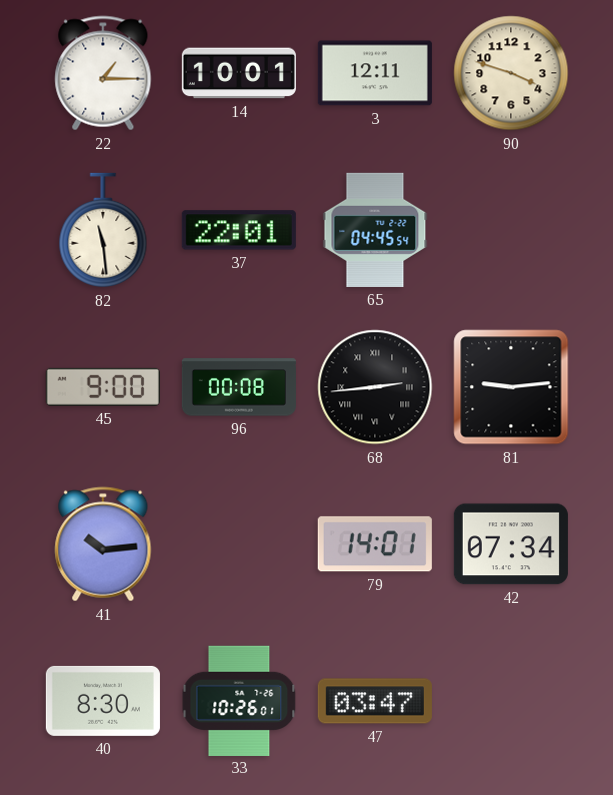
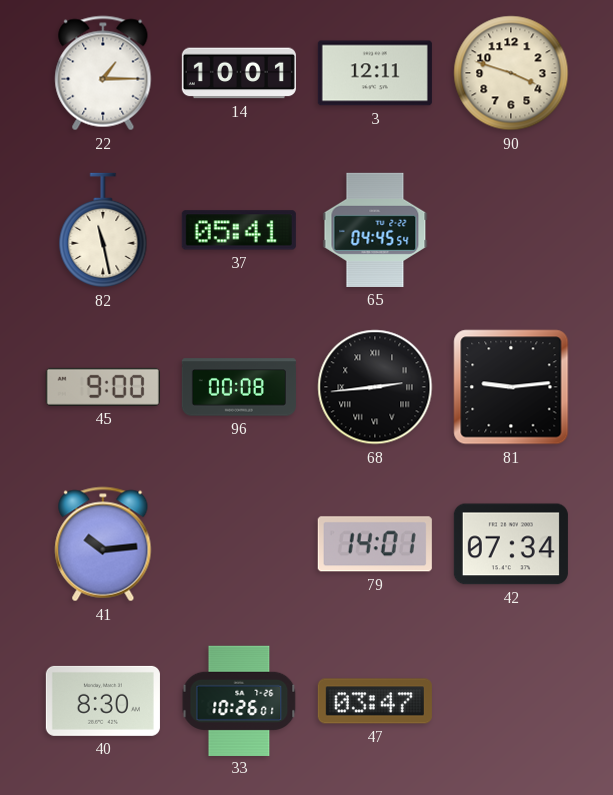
82: 11:29 -> 11:28
37: 22:01 -> 05:41
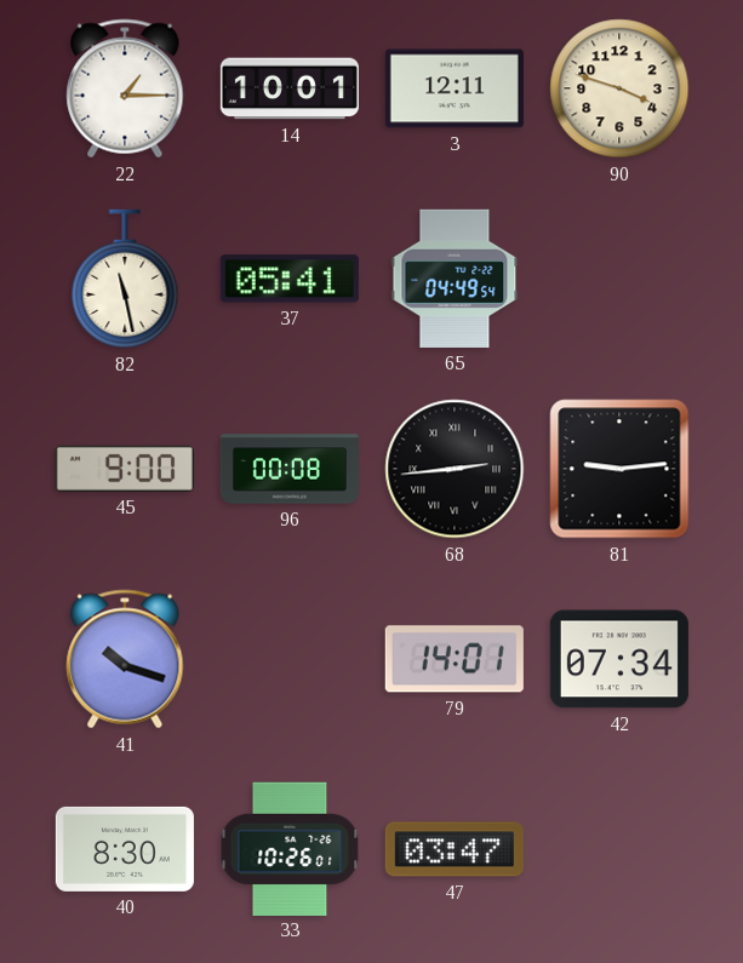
65: 04:45 -> 04:49
41: 10:14 -> 10:18
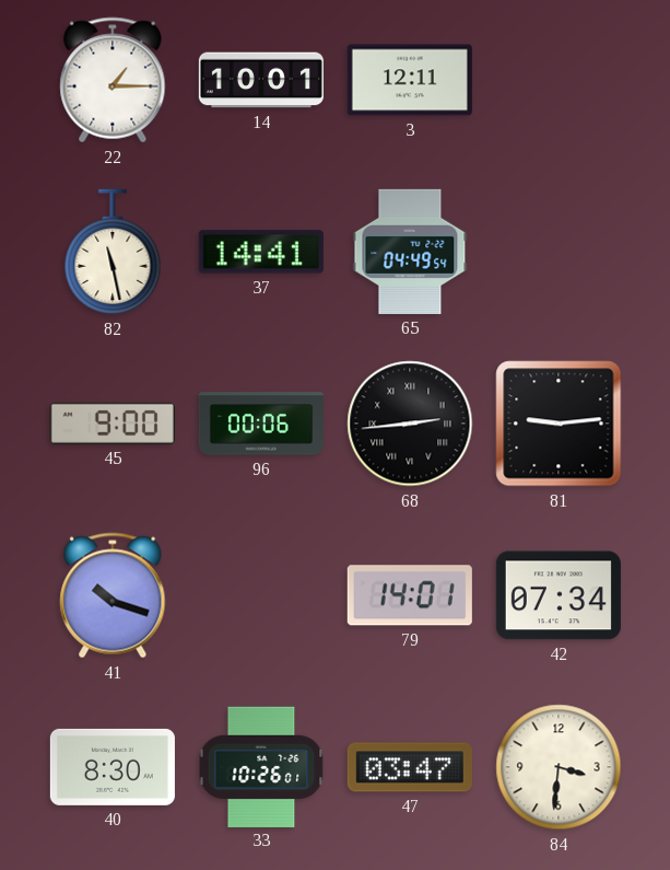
90: 3:48 -> none
37: 05:41 -> 14:41
96: 00:08 -> 00:06
84: none -> 3:31
